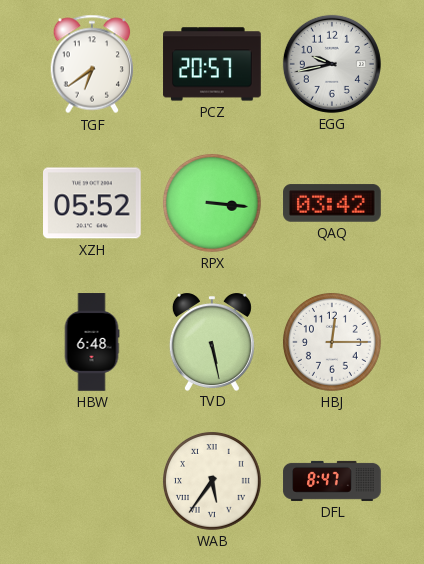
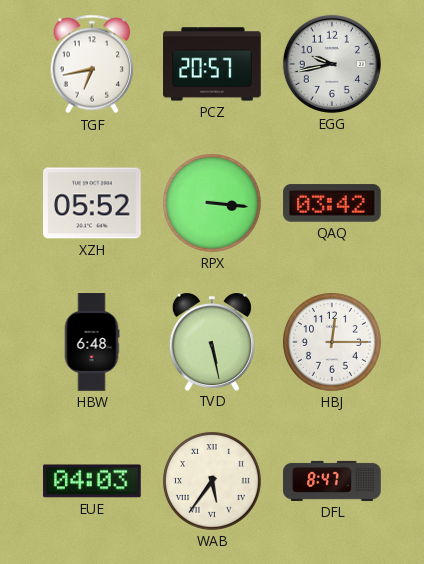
TGF: 6:39 -> 6:43
EUE: none -> 04:03
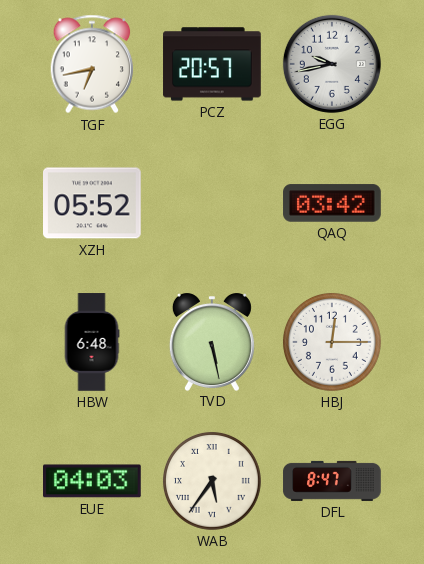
RPX: 3:16 -> none
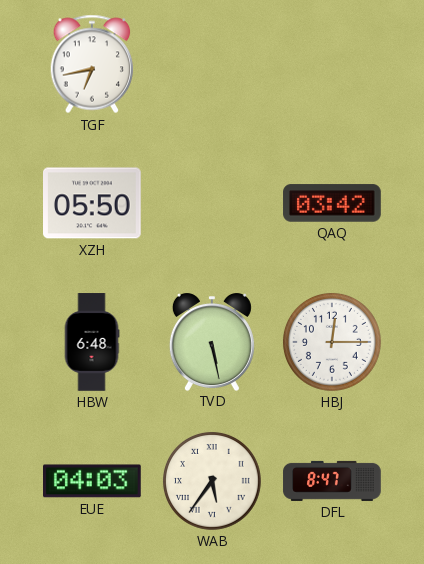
PCZ: 20:57 -> none
EGG: 9:43 -> none
XZH: 05:52 -> 05:50
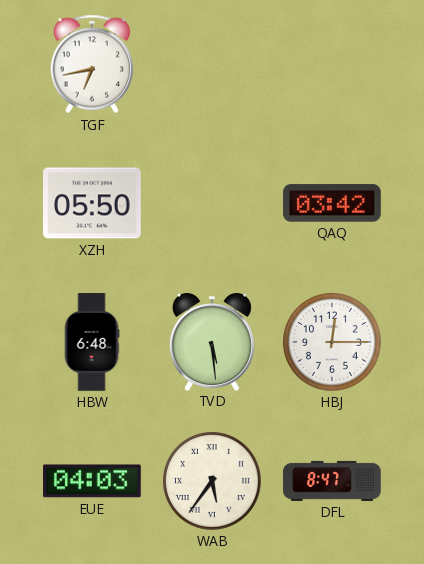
TVD: 5:28 -> 5:29
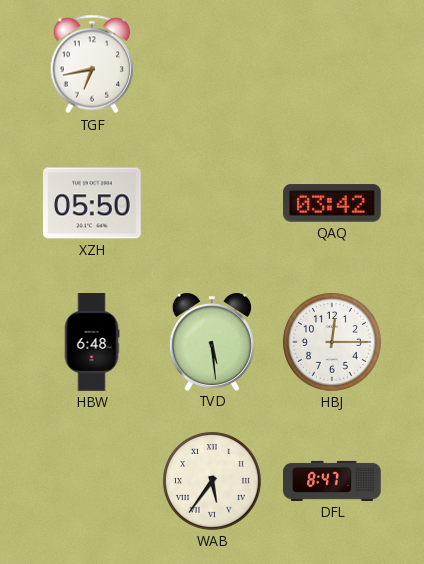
EUE: 04:03 -> none
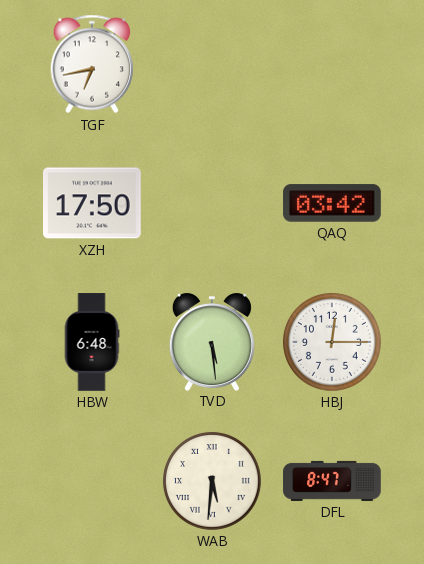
XZH: 05:50 -> 17:50
WAB: 5:36 -> 5:31
